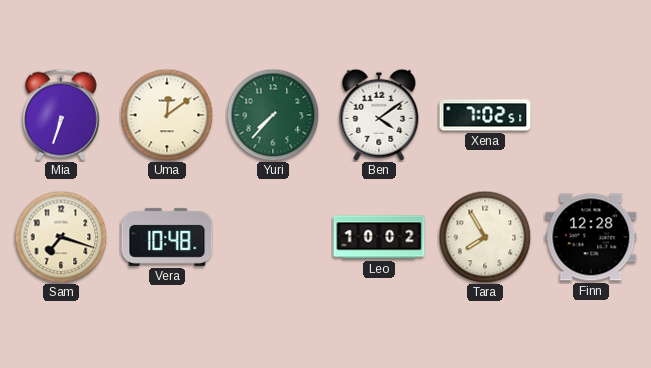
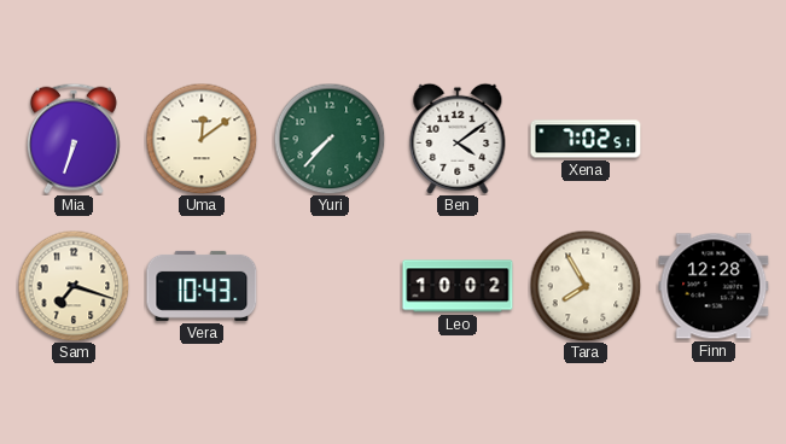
Vera: 10:48 -> 10:43
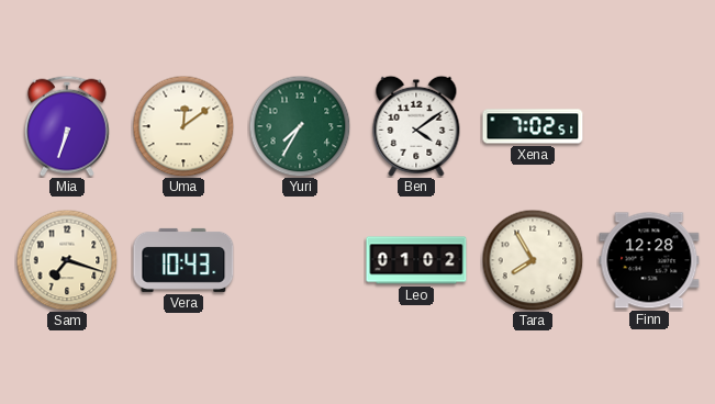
Yuri: 7:37 -> 7:35
Leo: 10:02 -> 01:02
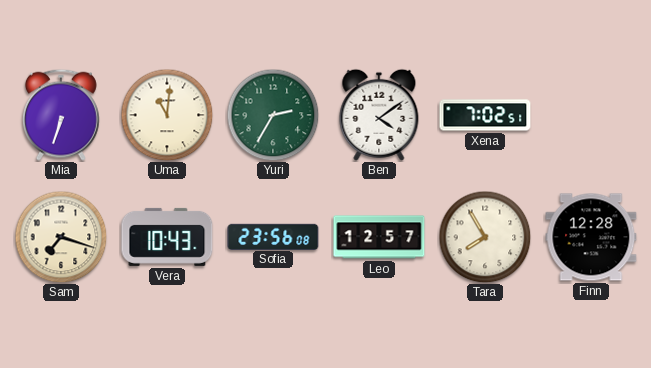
Uma: 12:09 -> 11:01
Yuri: 7:35 -> 2:35
Sofia: none -> 23:56
Leo: 01:02 -> 12:57
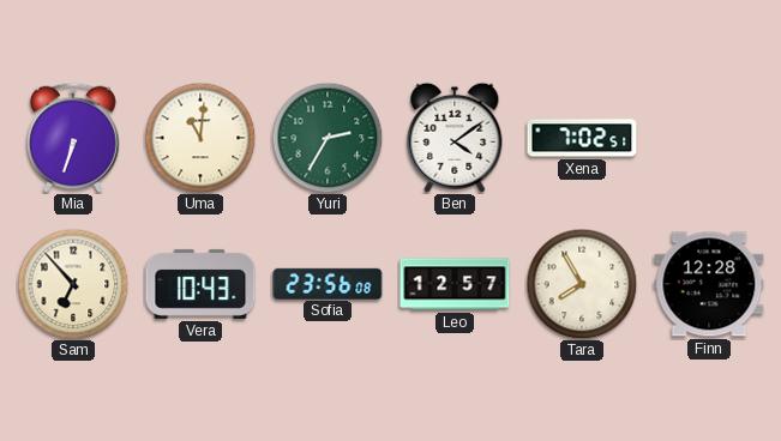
Sam: 7:18 -> 6:53
